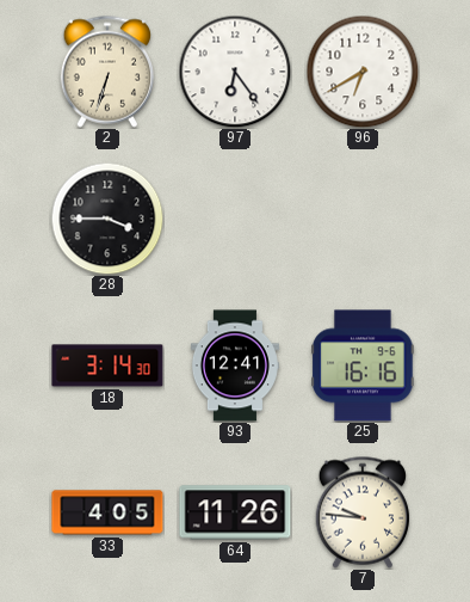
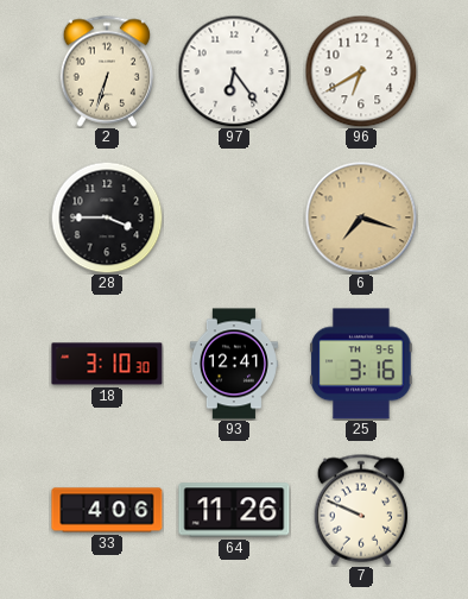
6: none -> 7:18
18: 3:14 -> 3:10
25: 16:16 -> 3:16
33: 4:05 -> 4:06
7: 9:46 -> 9:49
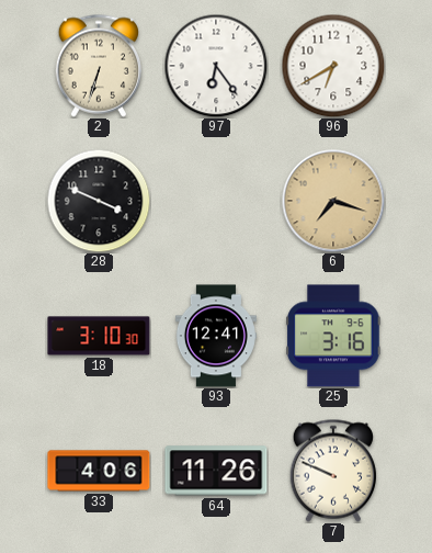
28: 3:45 -> 3:49
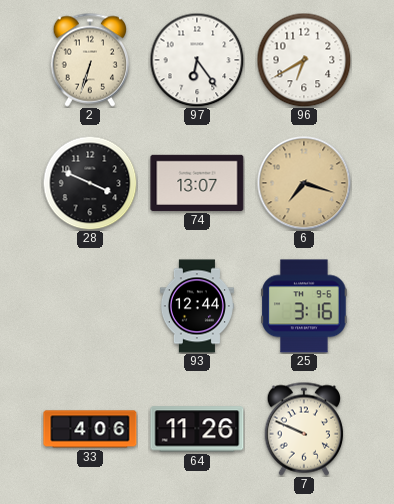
74: none -> 13:07
18: 3:10 -> none
93: 12:41 -> 12:44
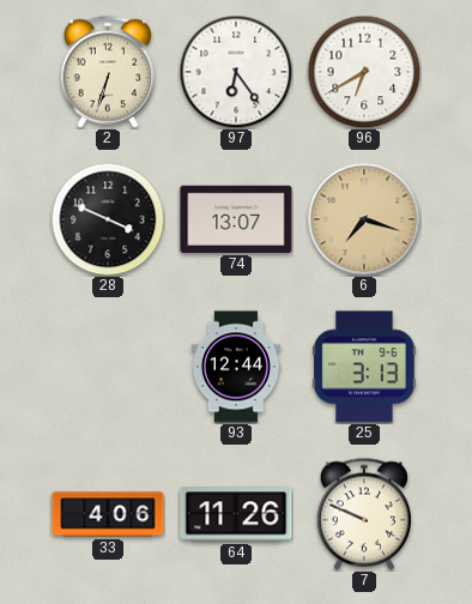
25: 3:16 -> 3:13
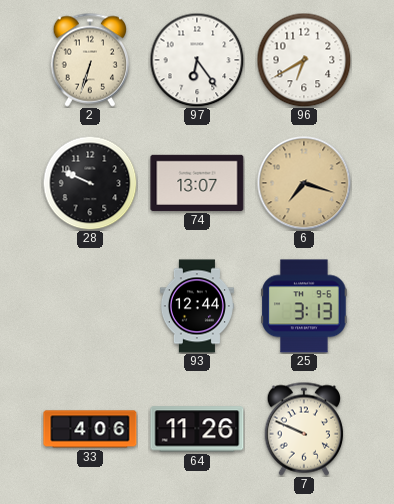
28: 3:49 -> 9:49
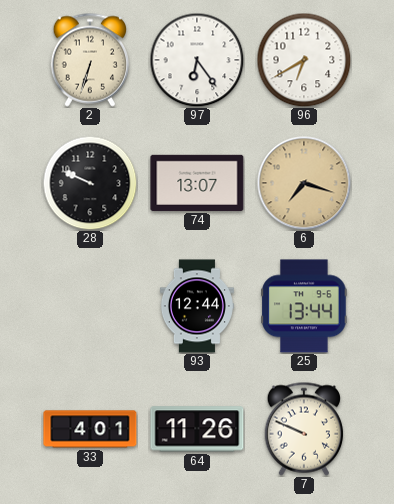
25: 3:13 -> 13:44
33: 4:06 -> 4:01
